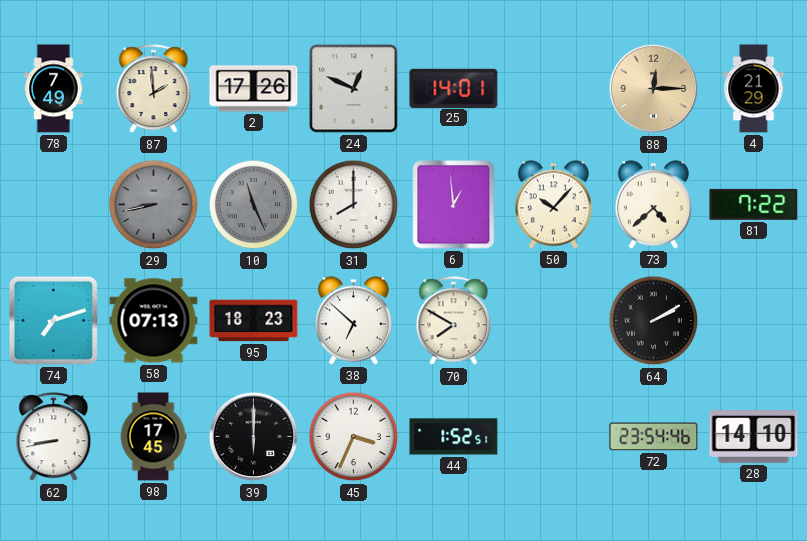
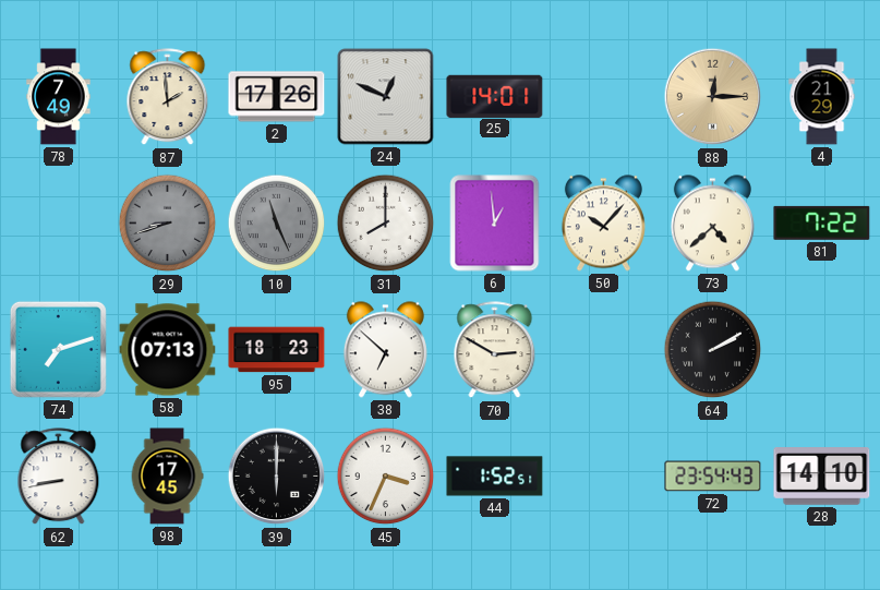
29: 8:43 -> 8:42
70: 7:50 -> 2:50
72: 23:54:46 -> 23:54:43
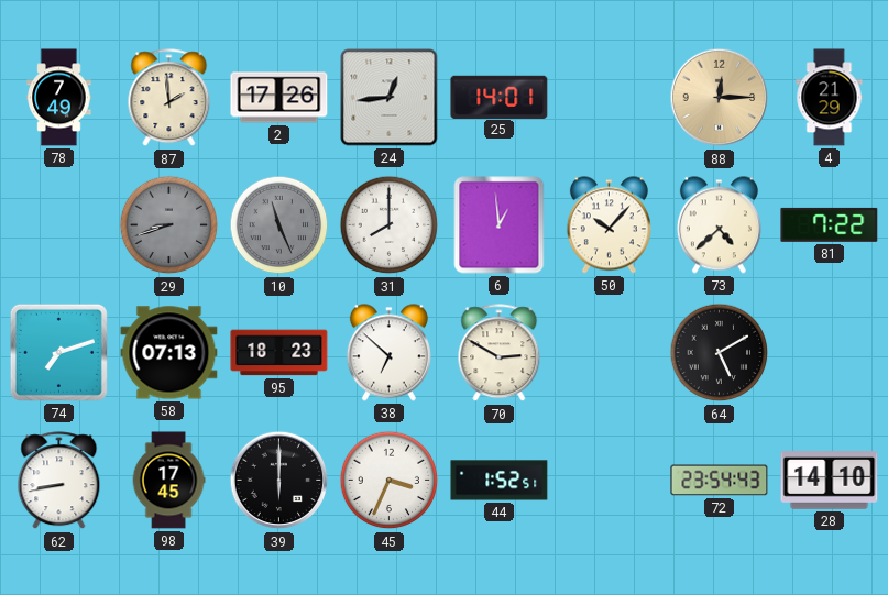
24: 12:49 -> 12:44
64: 2:10 -> 5:10
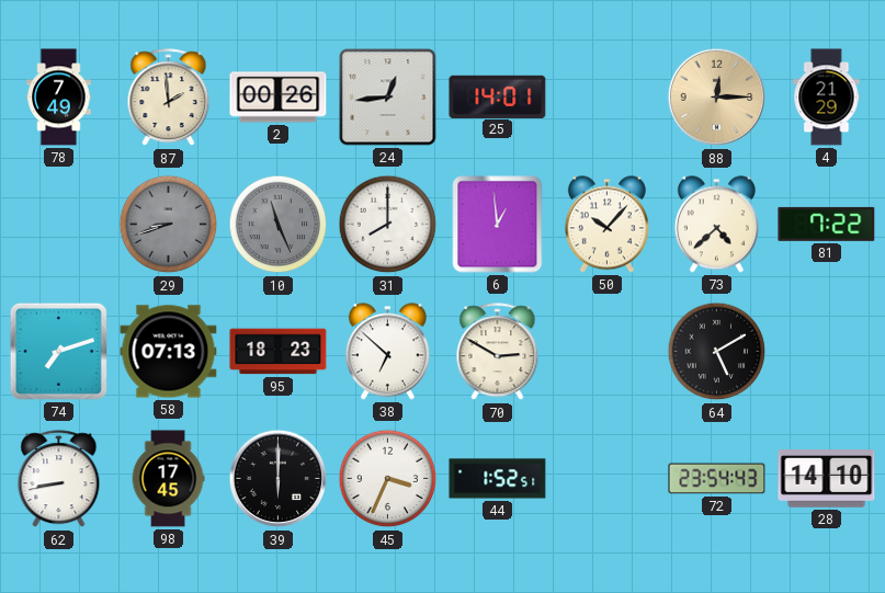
2: 17:26 -> 00:26
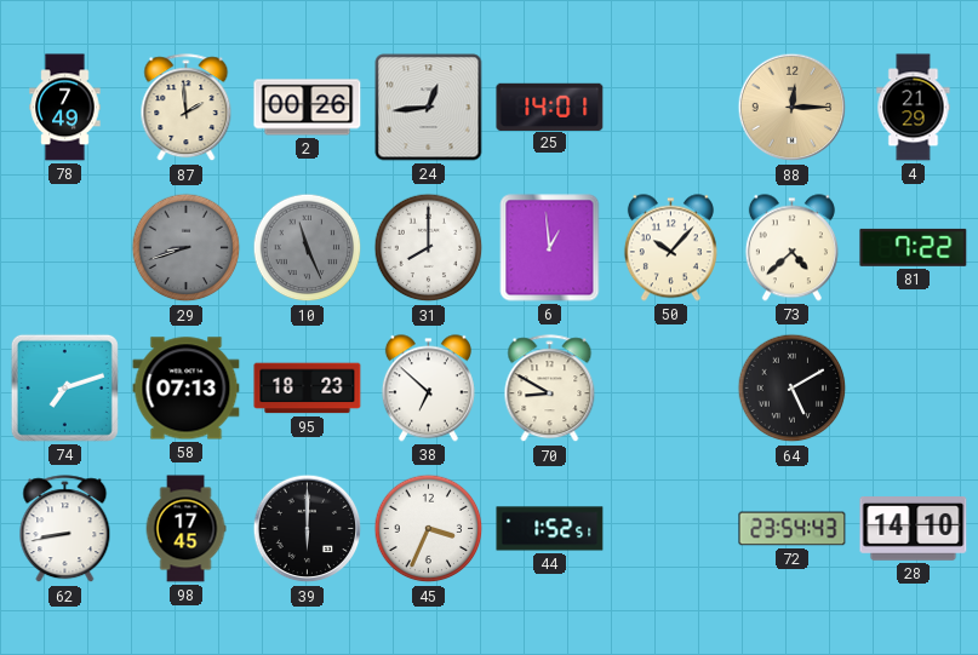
70: 2:50 -> 8:50
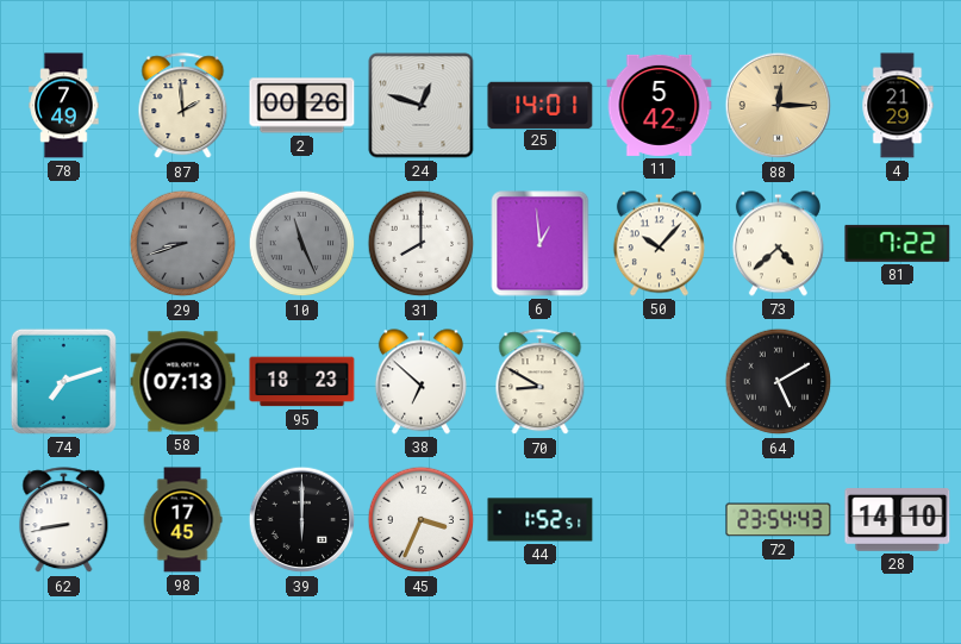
24: 12:44 -> 12:48
11: none -> 5:42
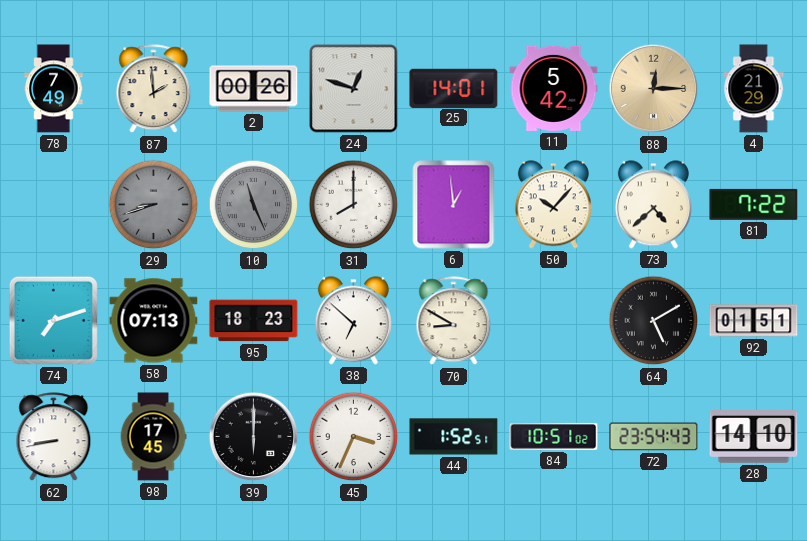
92: none -> 01:51
84: none -> 10:51
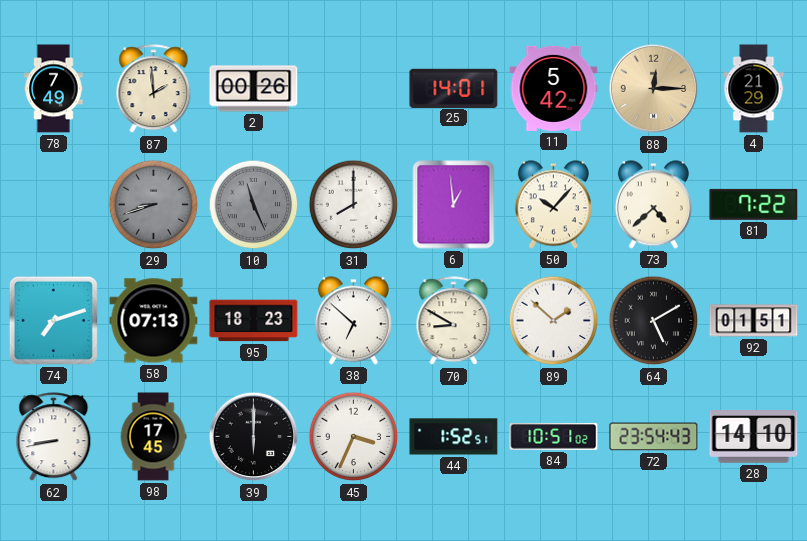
24: 12:48 -> none
89: none -> 1:52
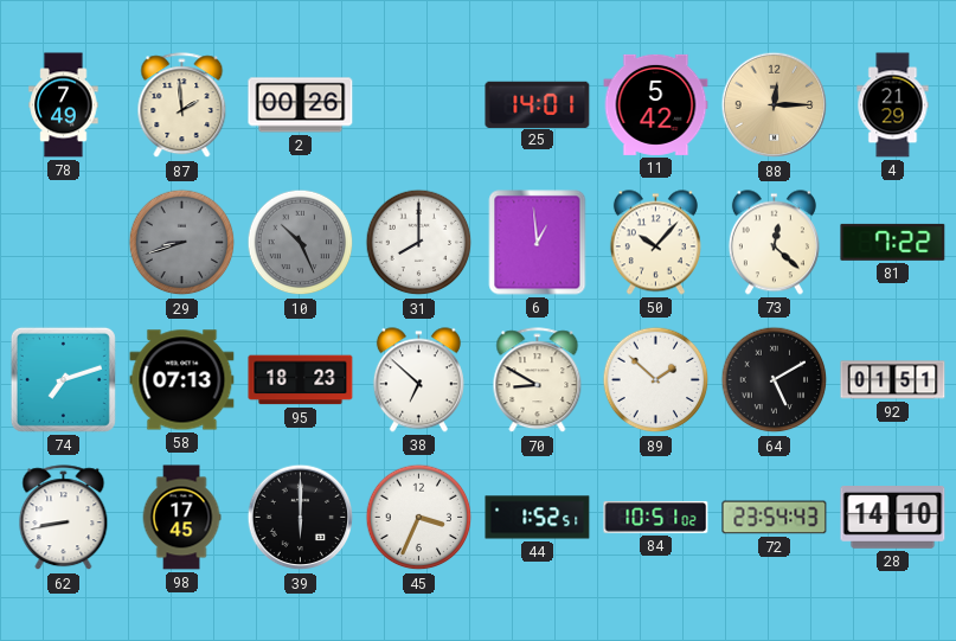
10: 11:26 -> 10:26
73: 4:38 -> 12:22
